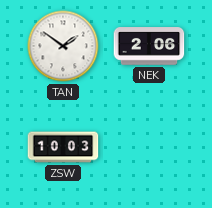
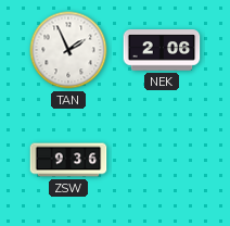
TAN: 1:51 -> 1:56
ZSW: 10:03 -> 9:36
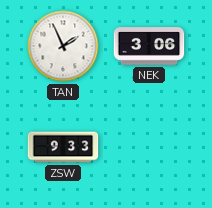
NEK: 2:06 -> 3:06
ZSW: 9:36 -> 9:33
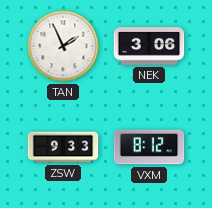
VXM: none -> 8:12
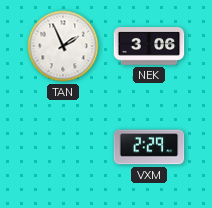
ZSW: 9:33 -> none
VXM: 8:12 -> 2:29
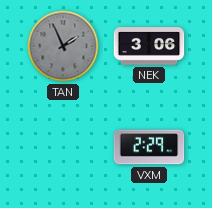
TAN dial: white -> grey
